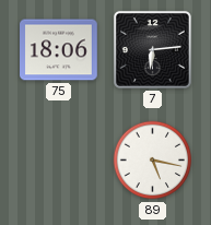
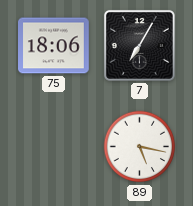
7: 6:14 -> 7:05
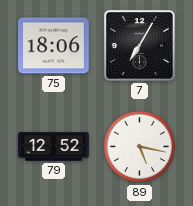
79: none -> 12:52
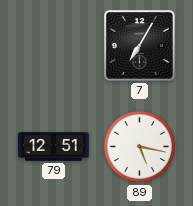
75: 18:06 -> none
79: 12:52 -> 12:51
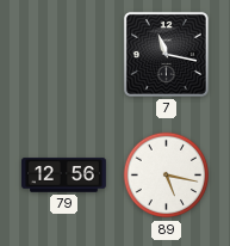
7: 7:05 -> 11:17
79: 12:51 -> 12:56
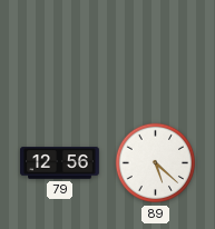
7: 11:17 -> none
89: 5:17 -> 5:22
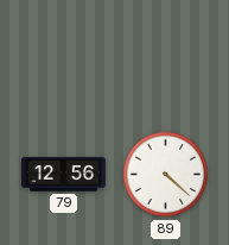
89: 5:22 -> 4:22
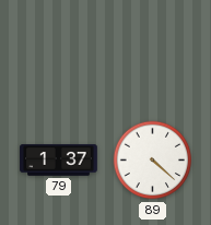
79: 12:56 -> 1:37
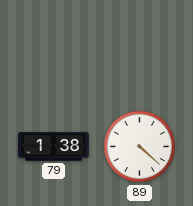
79: 1:37 -> 1:38
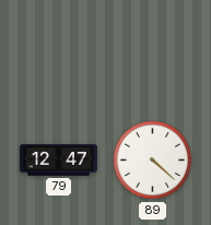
79: 1:38 -> 12:47
